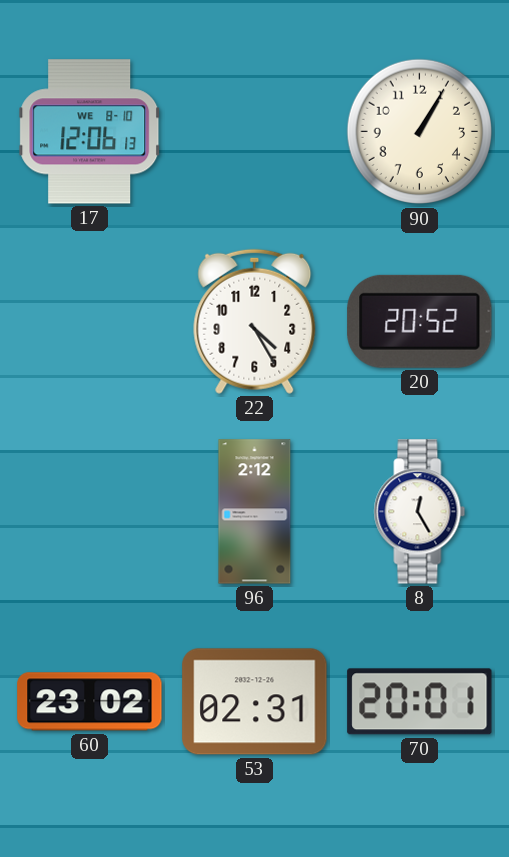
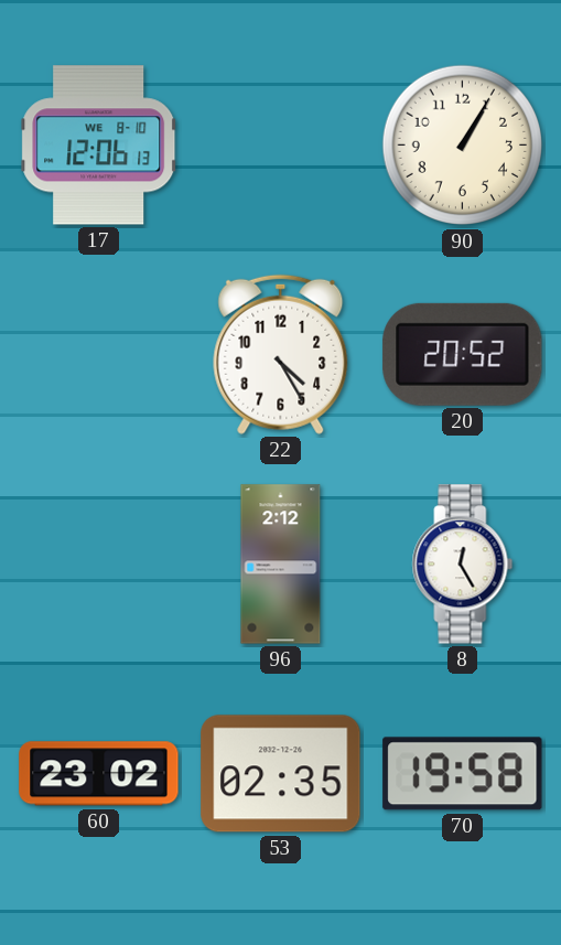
53: 02:31 -> 02:35
70: 20:01 -> 19:58
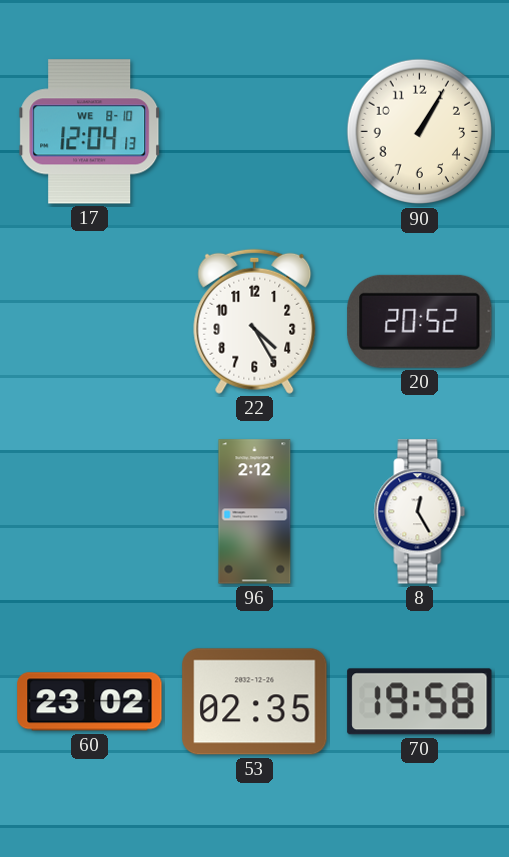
17: 12:06 -> 12:04
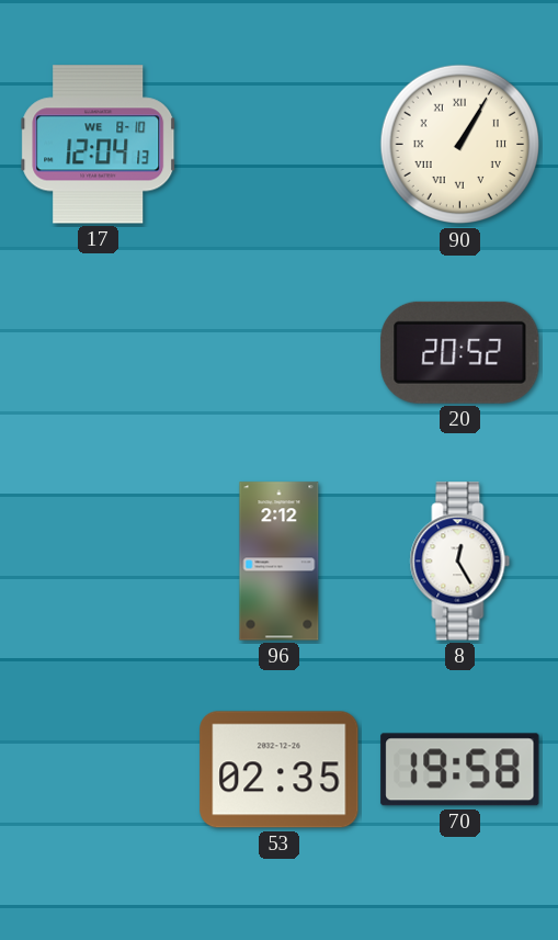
90 numerals: Arabic -> Roman
22: 4:25 -> none
60: 23:02 -> none
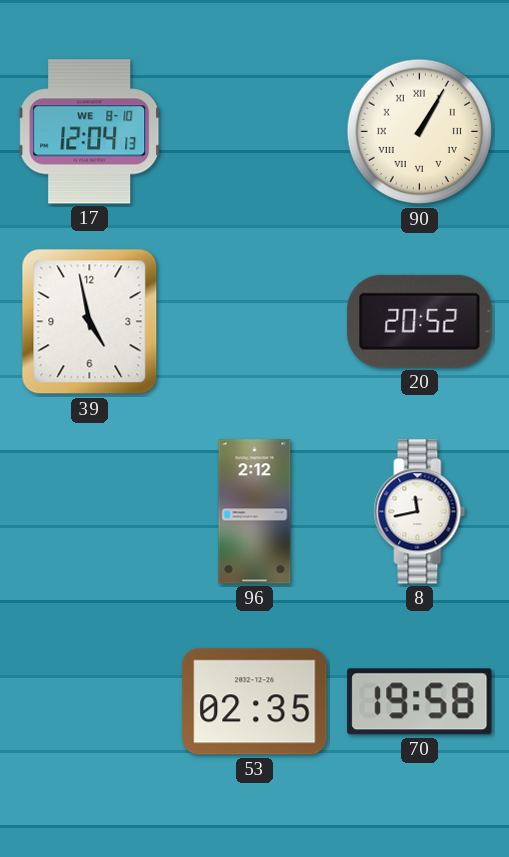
39: none -> 4:58
8: 12:25 -> 11:43
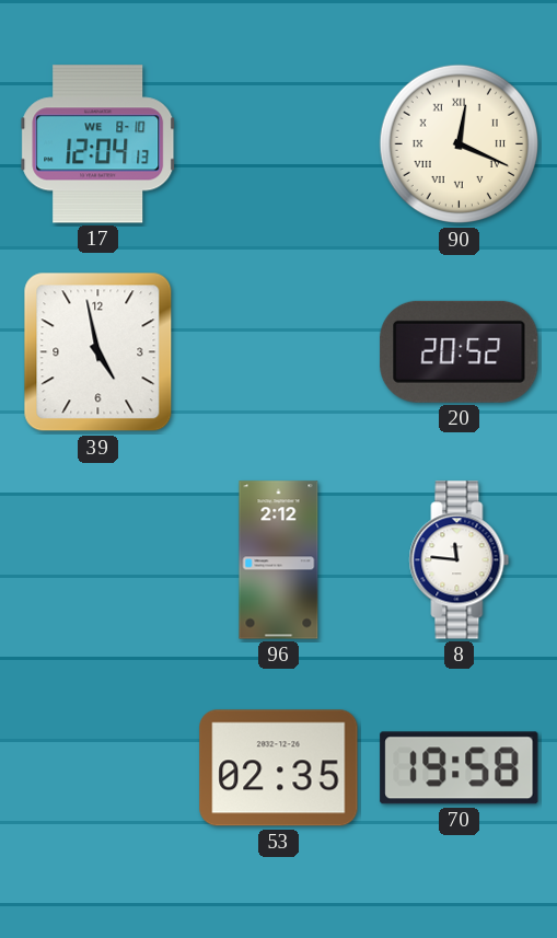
90: 1:05 -> 12:19
8: 11:43 -> 11:46
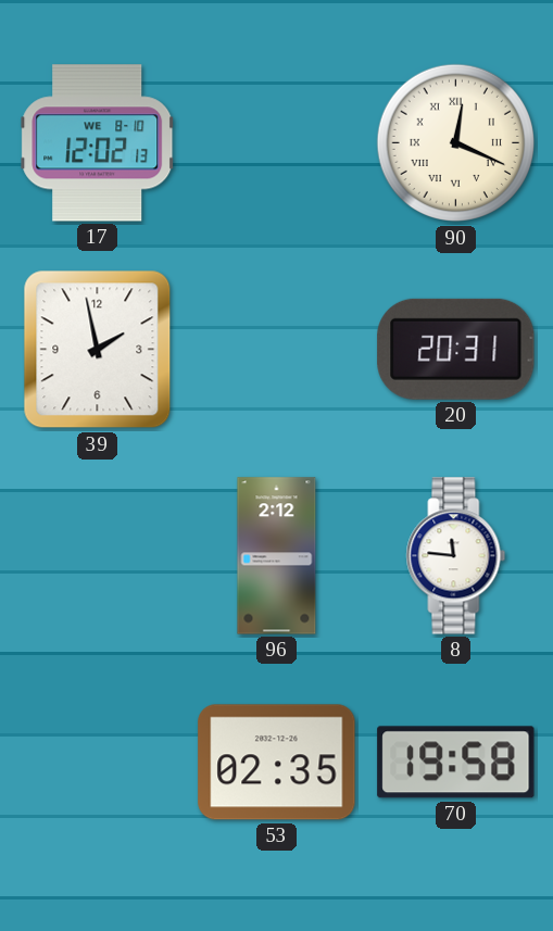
17: 12:04 -> 12:02
39: 4:58 -> 1:58
20: 20:52 -> 20:31
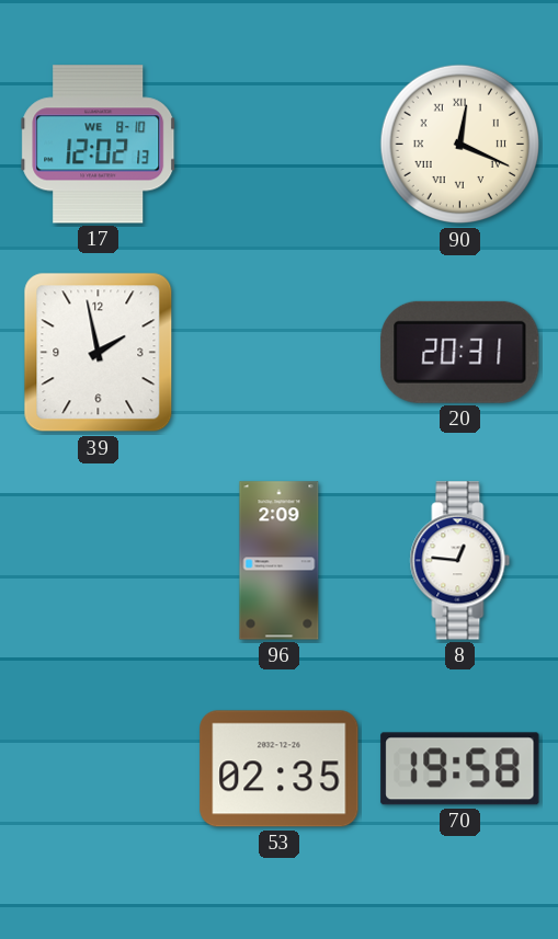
96: 2:12 -> 2:09
8: 11:46 -> 12:46
